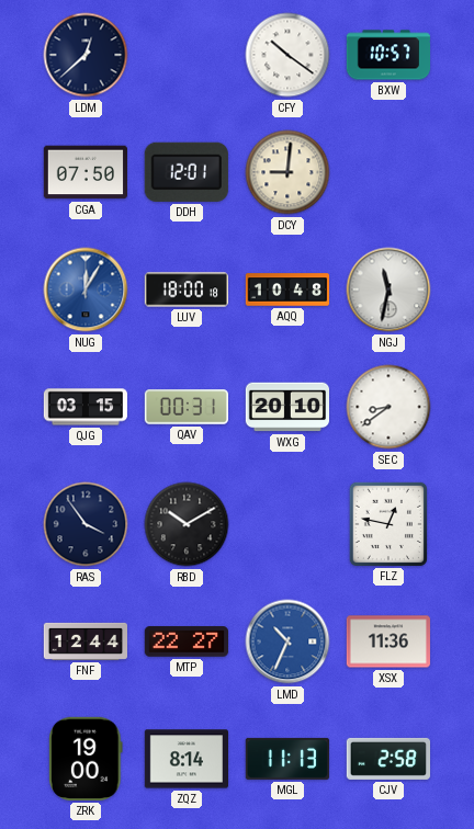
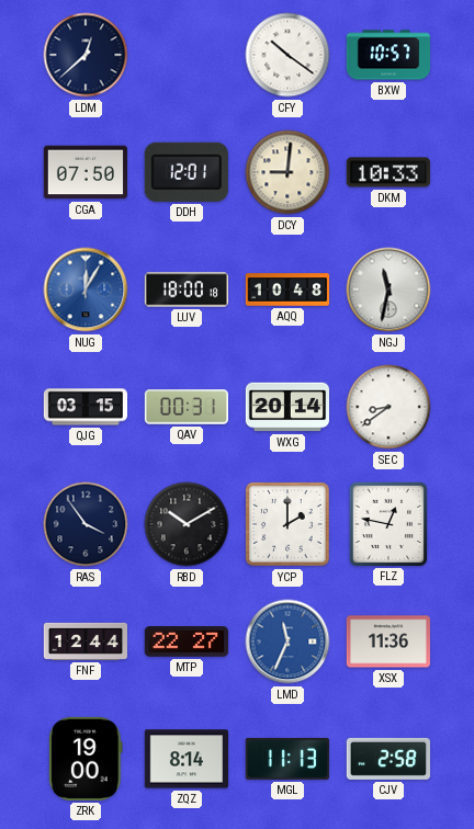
DKM: none -> 10:33
WXG: 20:10 -> 20:14
YCP: none -> 2:00
LMD: 10:34 -> 11:34
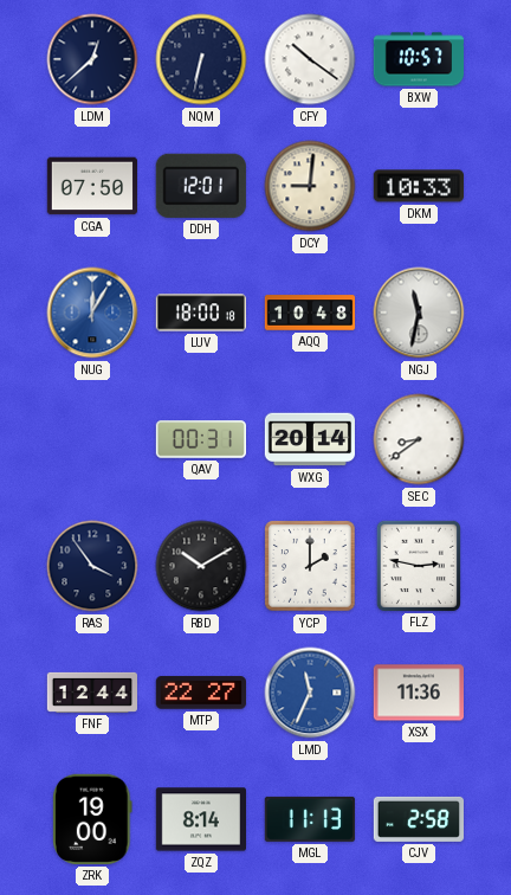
NQM: none -> 6:32
QJG: 03:15 -> none
FLZ: 12:47 -> 2:47
